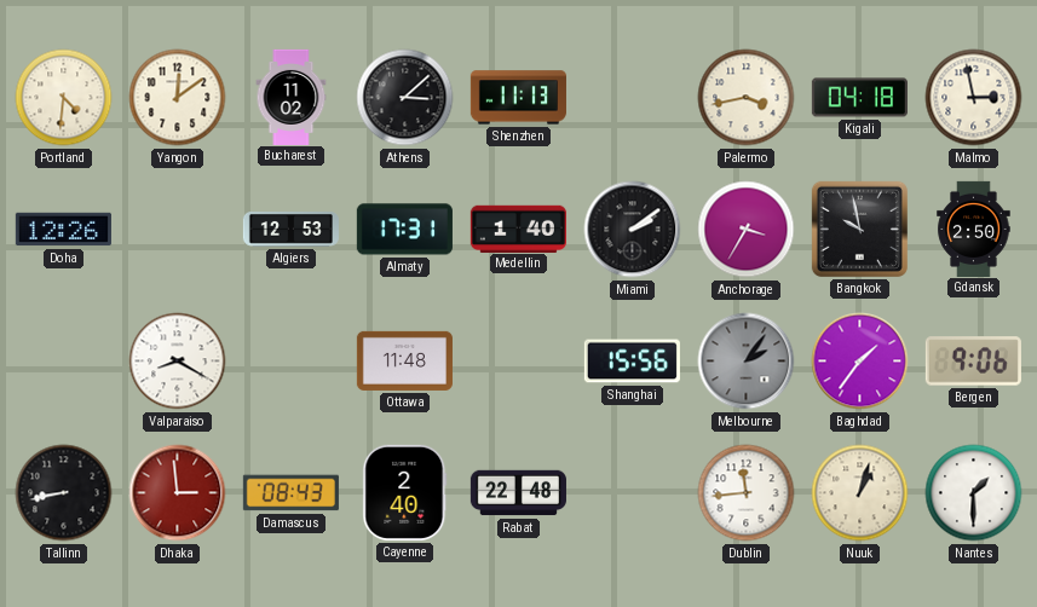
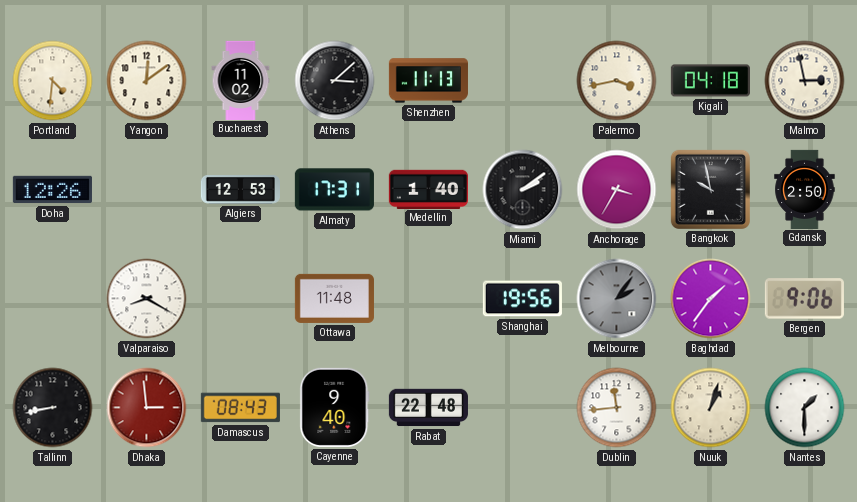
Shanghai: 15:56 -> 19:56
Cayenne: 2:40 -> 9:40
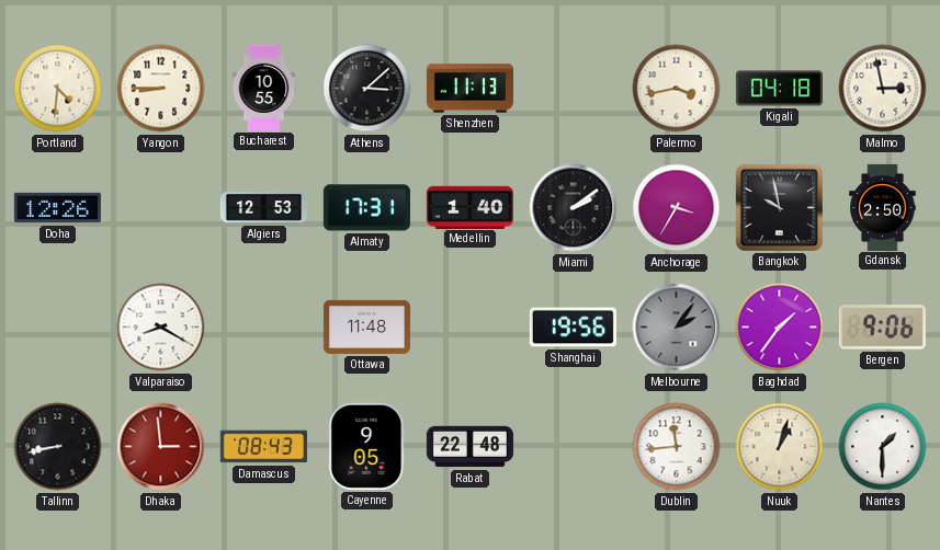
Yangon: 12:09 -> 8:45
Bucharest: 11:02 -> 10:55
Cayenne: 9:40 -> 9:05
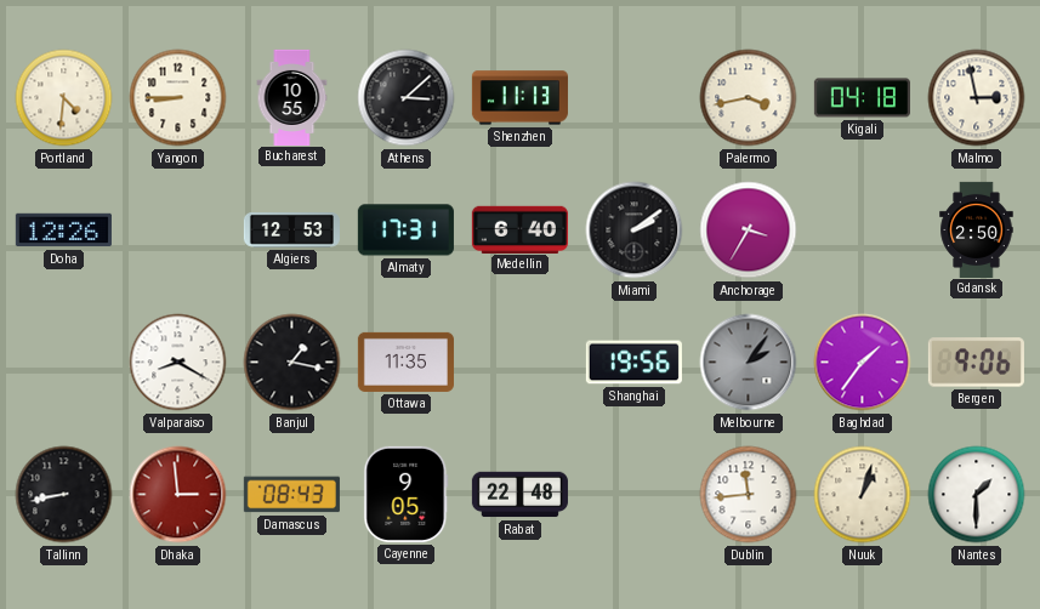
Medellin: 1:40 -> 6:40
Bangkok: 9:58 -> none
Banjul: none -> 1:17
Ottawa: 11:48 -> 11:35
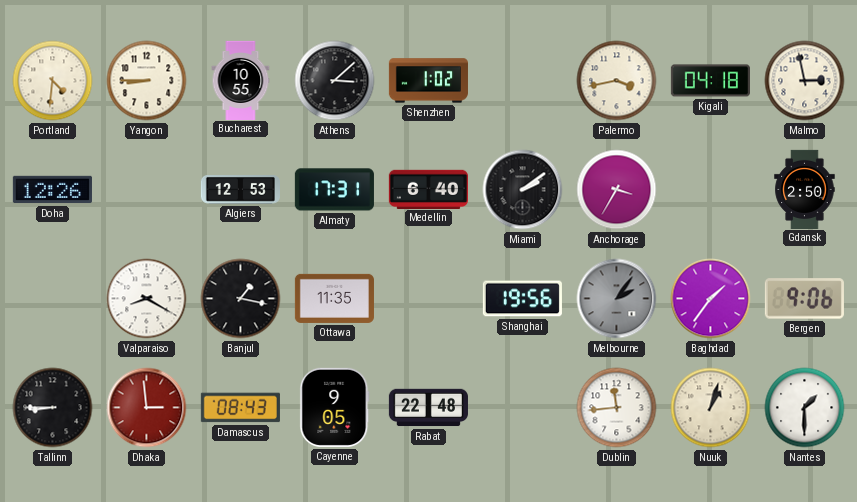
Shenzhen: 11:13 -> 1:02
Tallinn: 8:43 -> 8:45
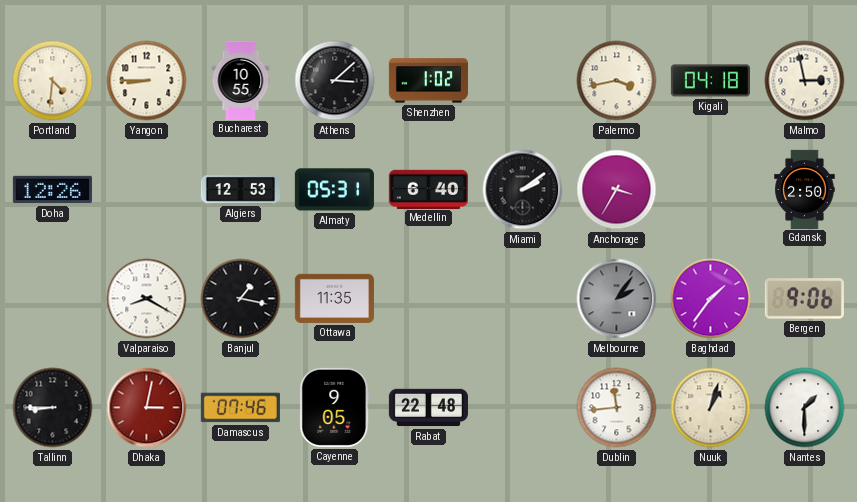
Almaty: 17:31 -> 05:31
Shanghai: 19:56 -> none
Dhaka: 2:59 -> 3:02
Damascus: 08:43 -> 07:46
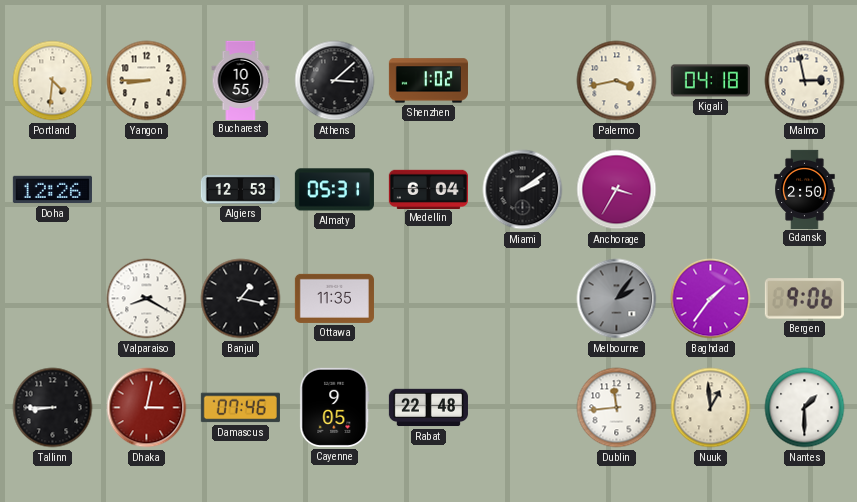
Medellin: 6:40 -> 6:04
Nuuk: 1:03 -> 12:59
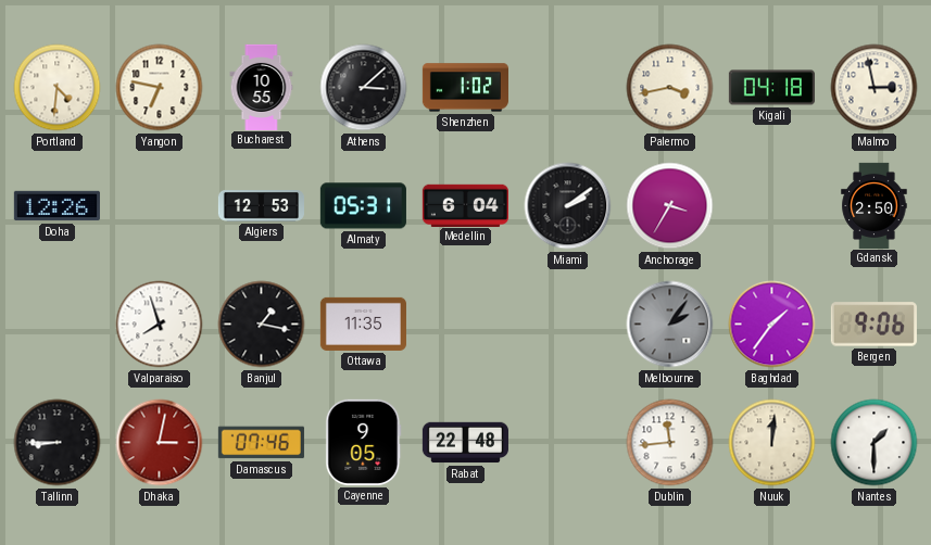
Yangon: 8:45 -> 6:47
Valparaiso: 8:20 -> 7:57
Nuuk: 12:59 -> 12:01
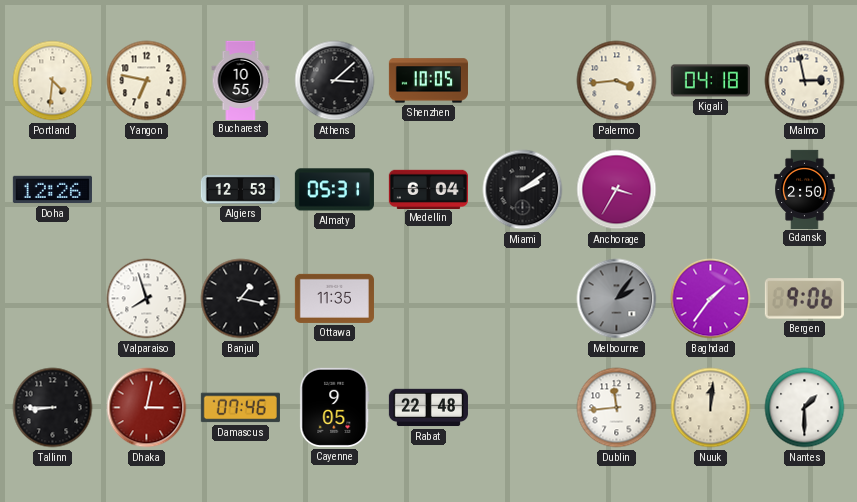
Shenzhen: 1:02 -> 10:05
Palermo: 3:43 -> 3:44
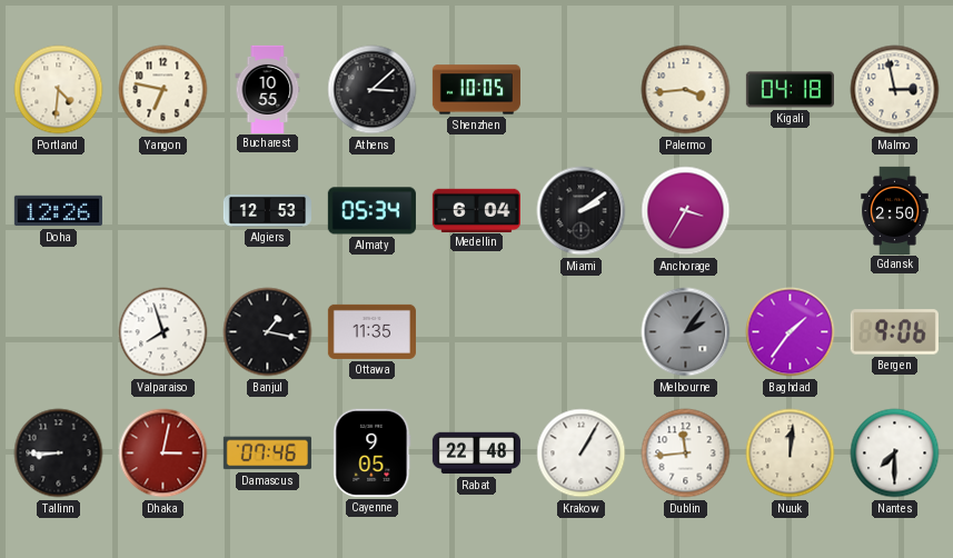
Almaty: 05:31 -> 05:34
Krakow: none -> 1:05
Nantes: 1:30 -> 7:30
